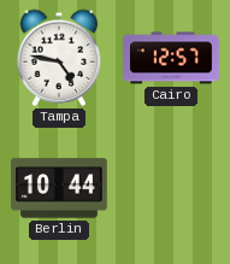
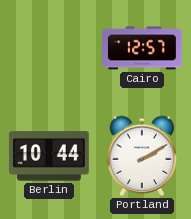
Tampa: 4:47 -> none
Portland: none -> 2:10
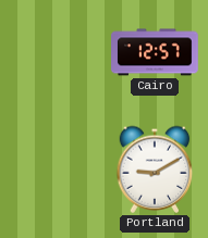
Berlin: 10:44 -> none
Portland: 2:10 -> 9:10
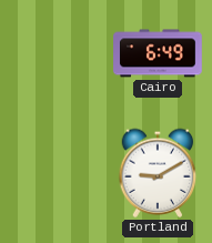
Cairo: 12:57 -> 6:49
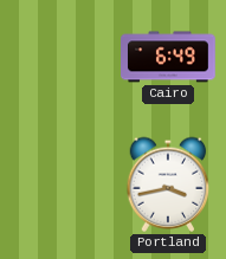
Portland: 9:10 -> 3:43
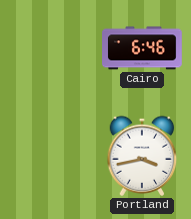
Cairo: 6:49 -> 6:46
